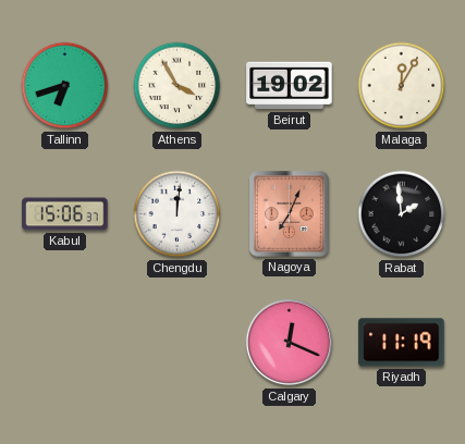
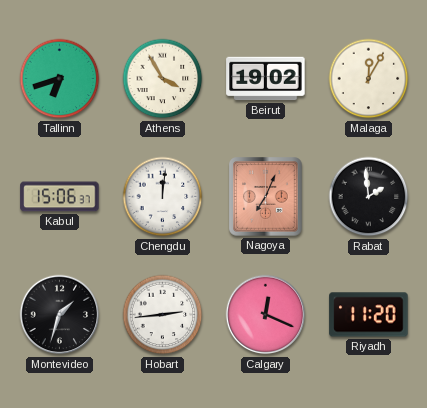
Montevideo: none -> 1:33
Hobart: none -> 2:44
Riyadh: 11:19 -> 11:20
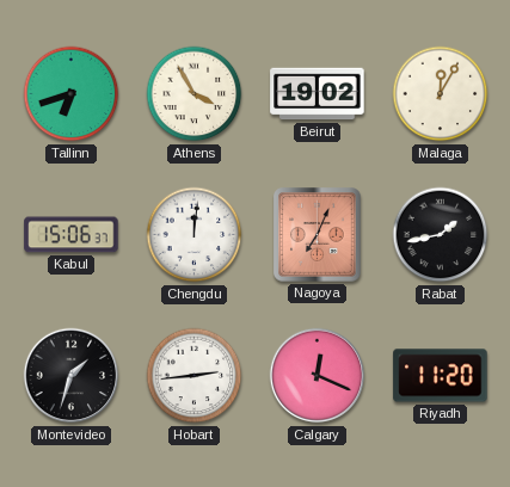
Rabat: 1:59 -> 1:43
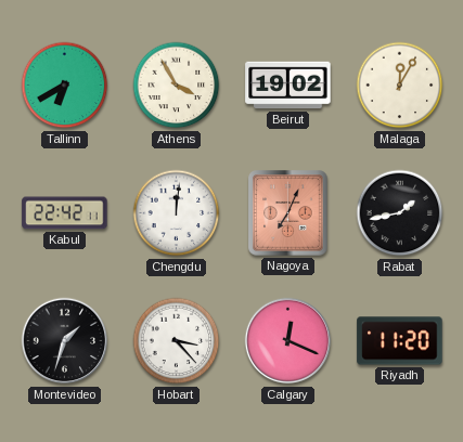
Tallinn: 6:42 -> 6:40
Kabul: 15:06 -> 22:42
Hobart: 2:44 -> 3:23
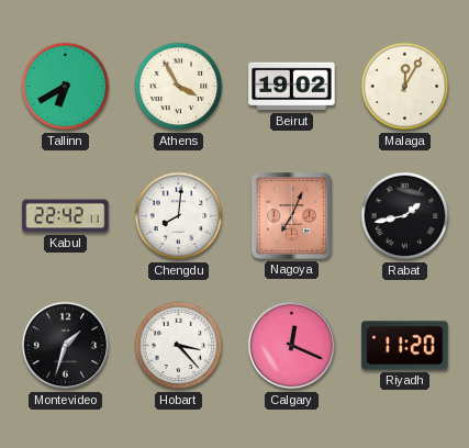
Chengdu: 12:01 -> 8:01
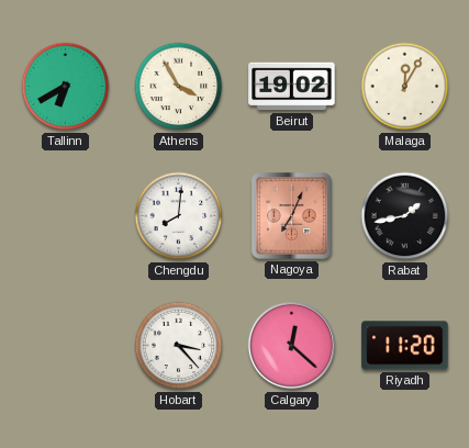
Kabul: 22:42 -> none
Montevideo: 1:33 -> none
Calgary: 12:19 -> 12:22
